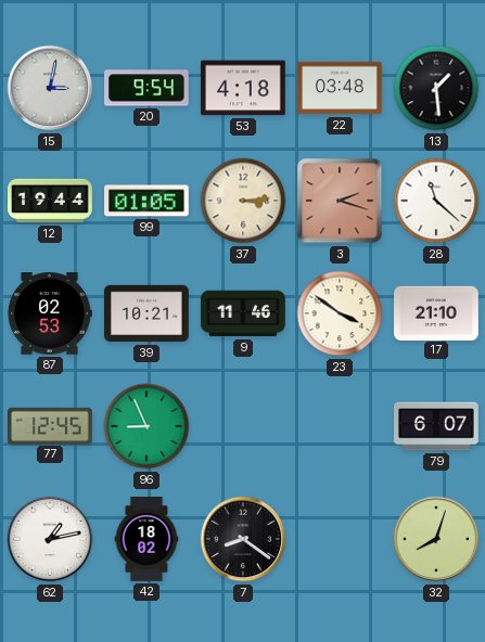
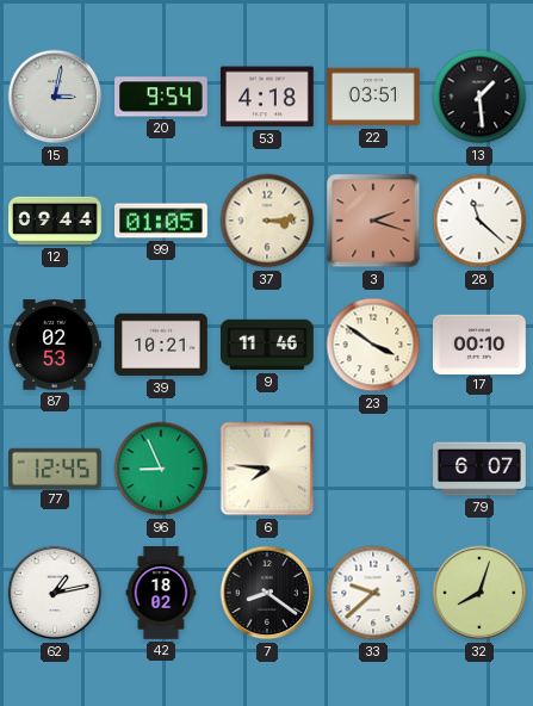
22: 03:48 -> 03:51
12: 19:44 -> 09:44
17: 21:10 -> 00:10
6: none -> 7:46
33: none -> 9:38
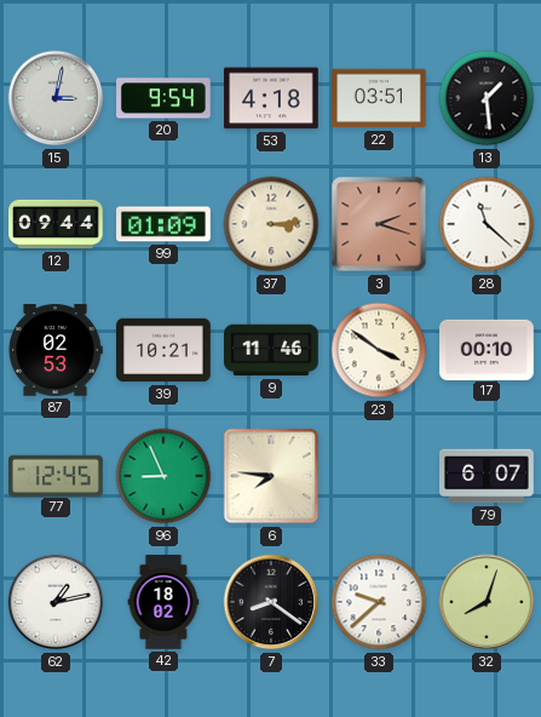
99: 01:05 -> 01:09
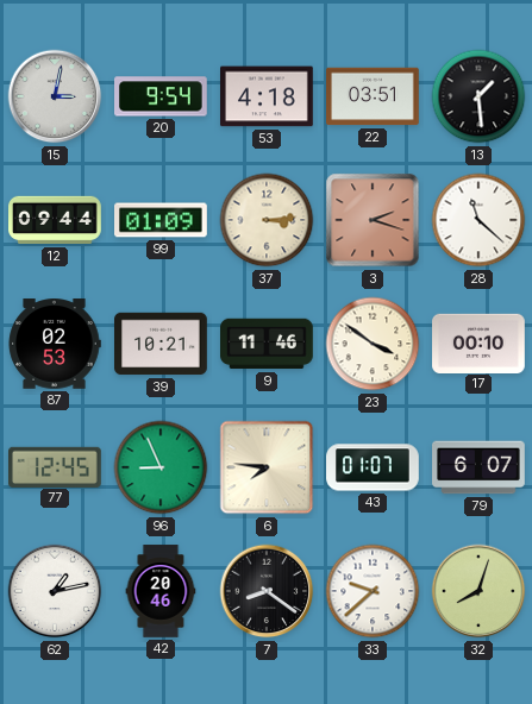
43: none -> 01:07
42: 18:02 -> 20:46
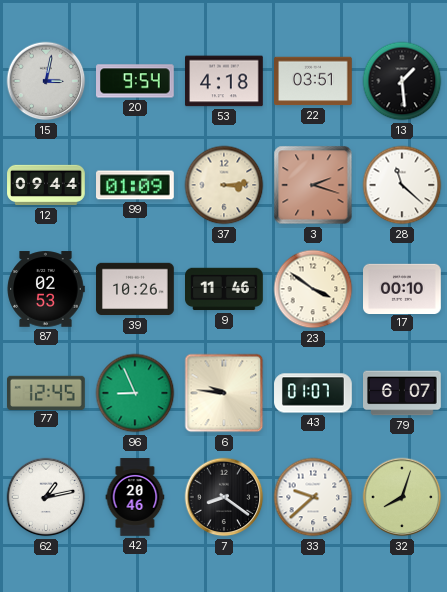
39: 10:21 -> 10:26
6: 7:46 -> 9:46
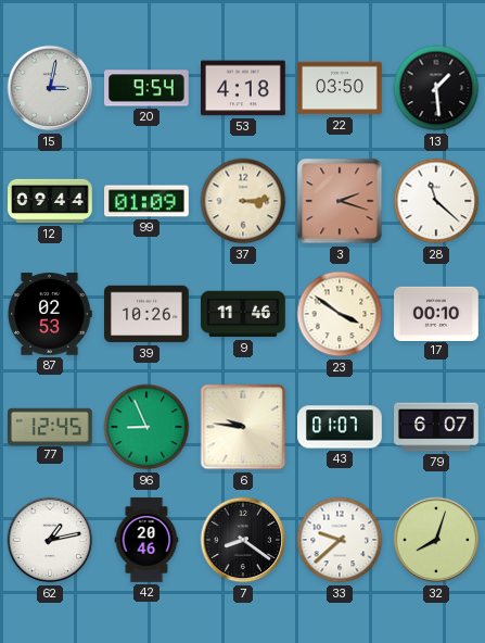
22: 03:51 -> 03:50
